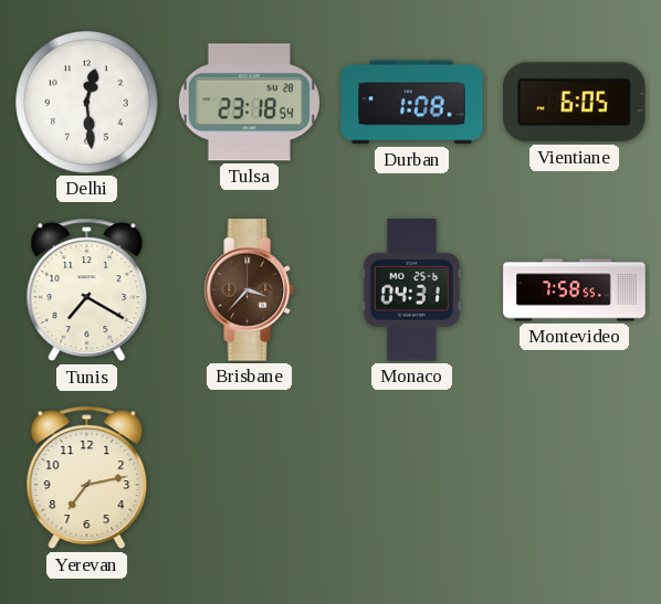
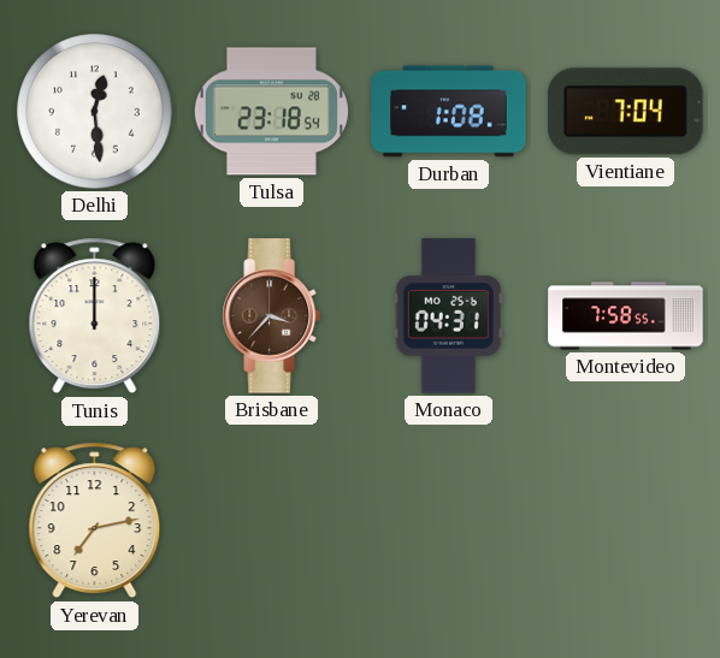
Vientiane: 6:05 -> 7:04
Tunis: 7:20 -> 12:00
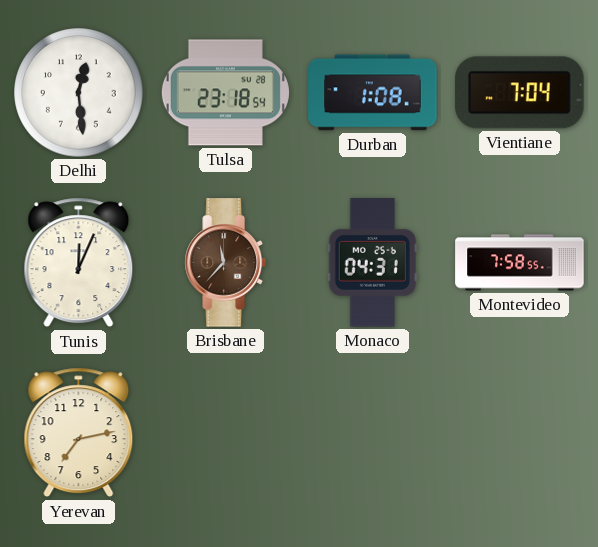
Tunis: 12:00 -> 12:04
Brisbane: 3:37 -> 11:37
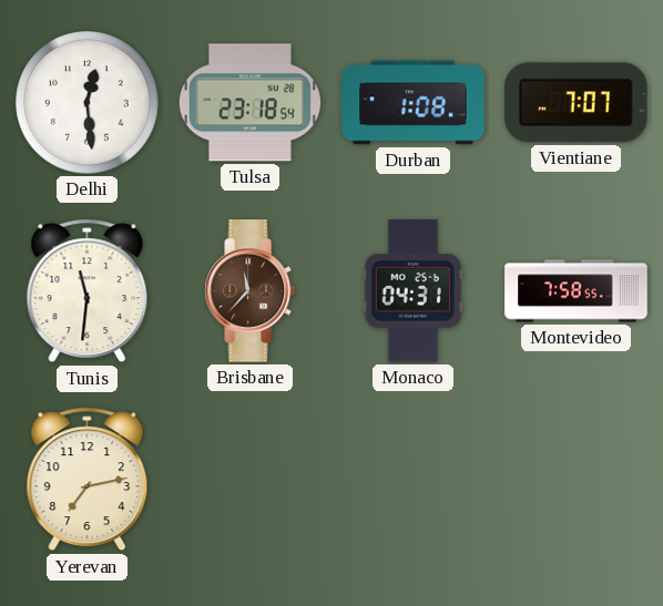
Vientiane: 7:04 -> 7:07
Tunis: 12:04 -> 11:31
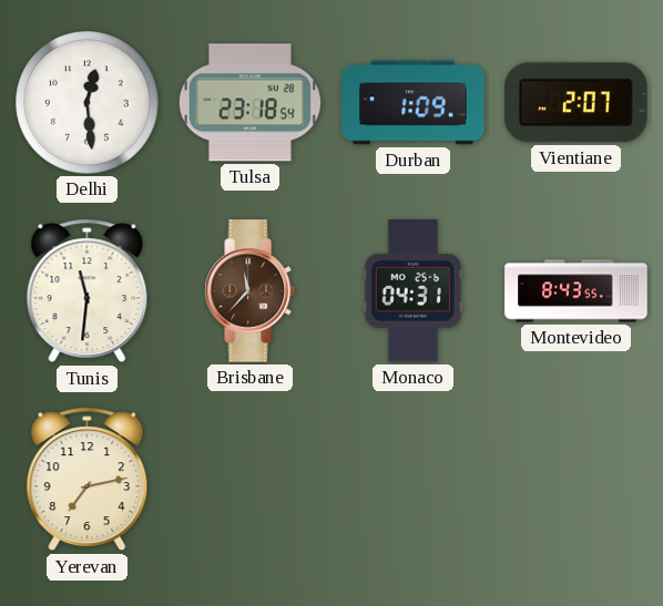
Durban: 1:08 -> 1:09
Vientiane: 7:07 -> 2:07
Montevideo: 7:58 -> 8:43
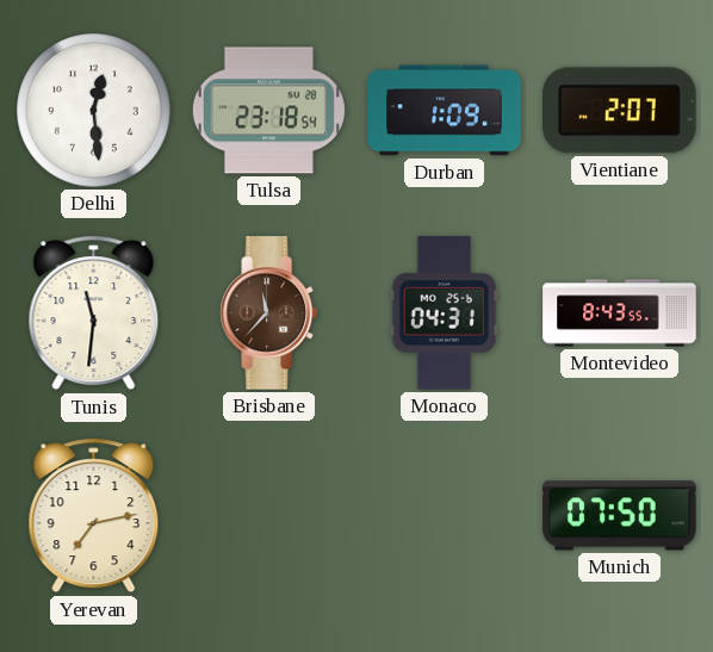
Munich: none -> 07:50
